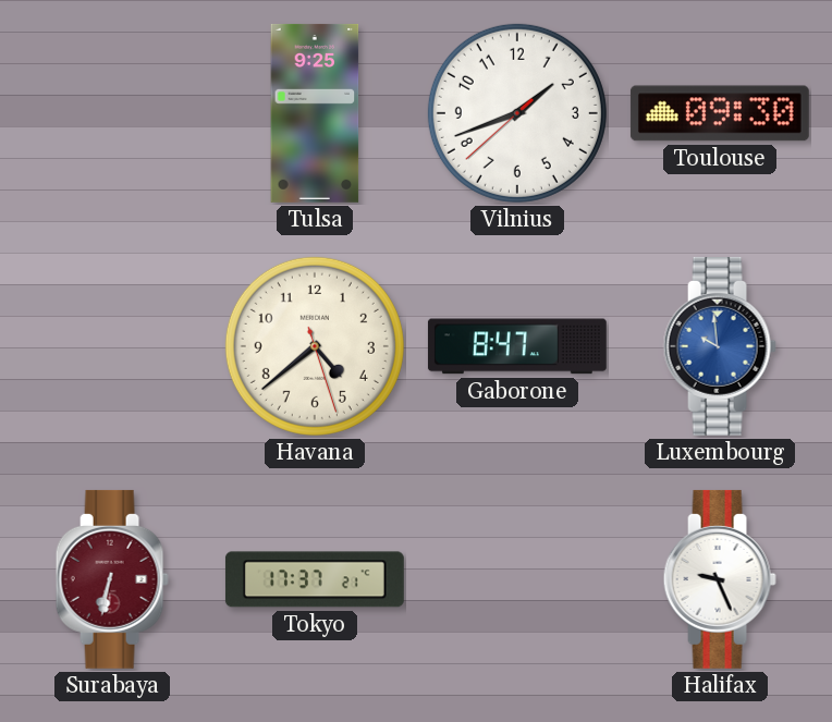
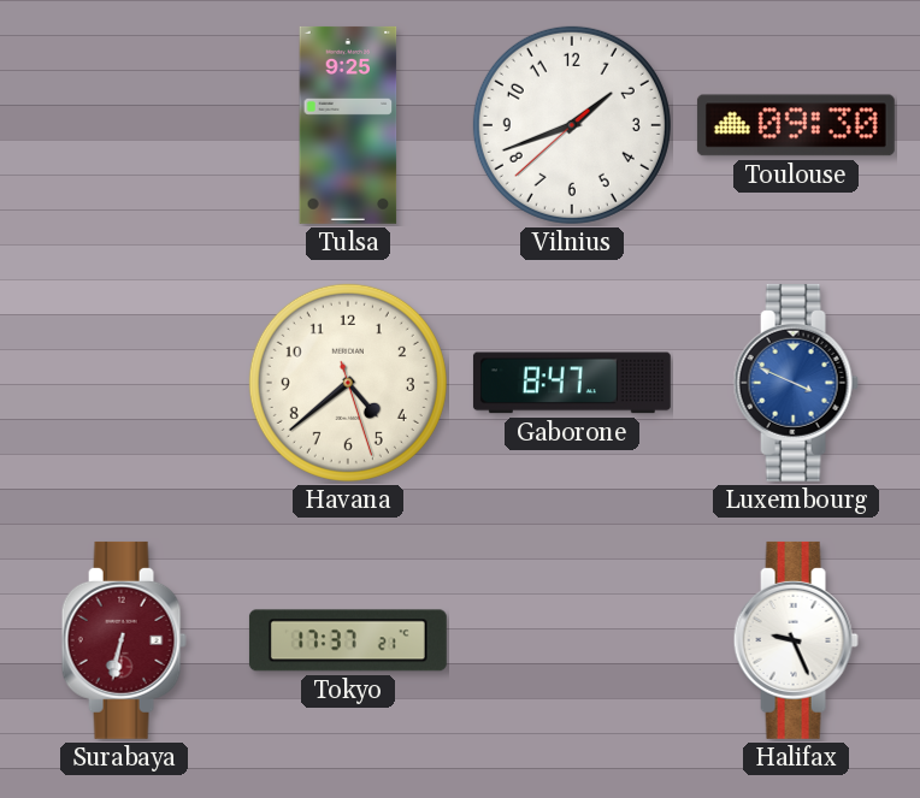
Luxembourg: 9:59 -> 3:49
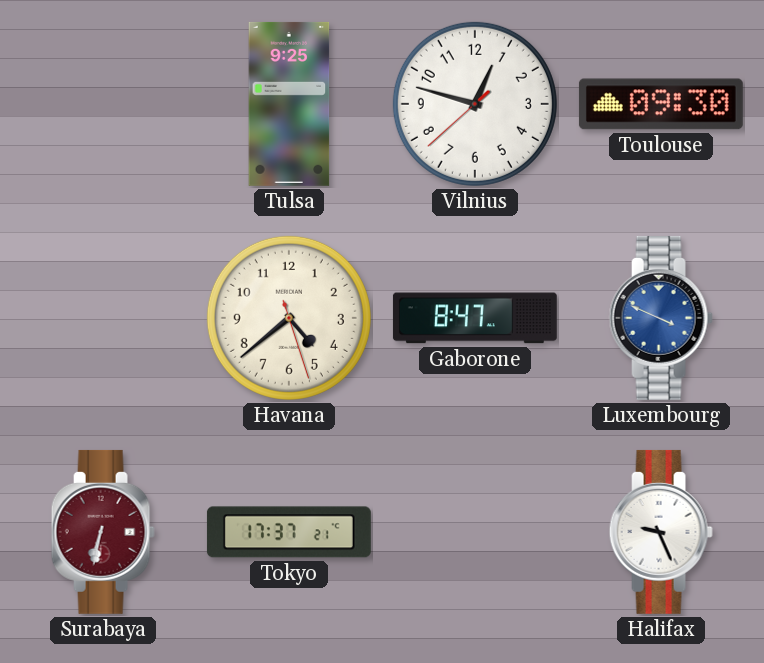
Vilnius: 1:41 -> 12:47
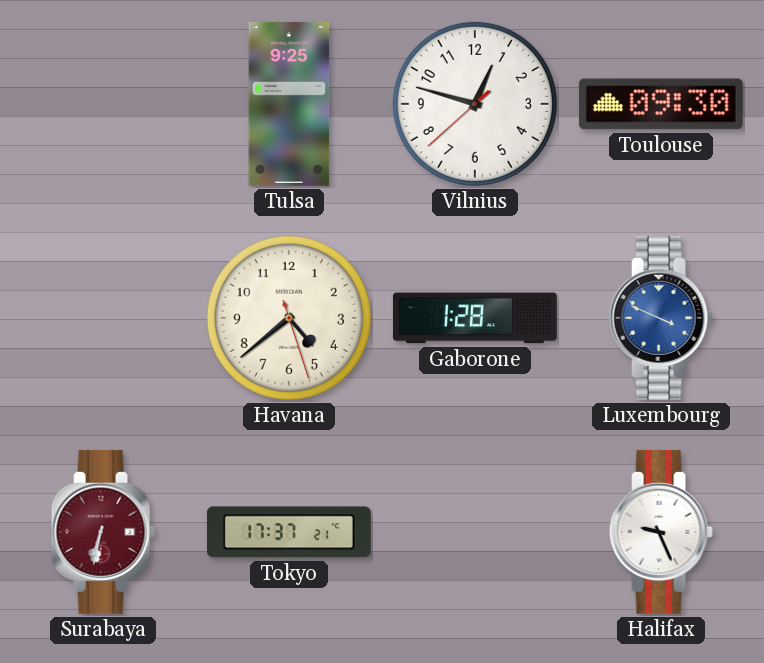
Gaborone: 8:47 -> 1:28
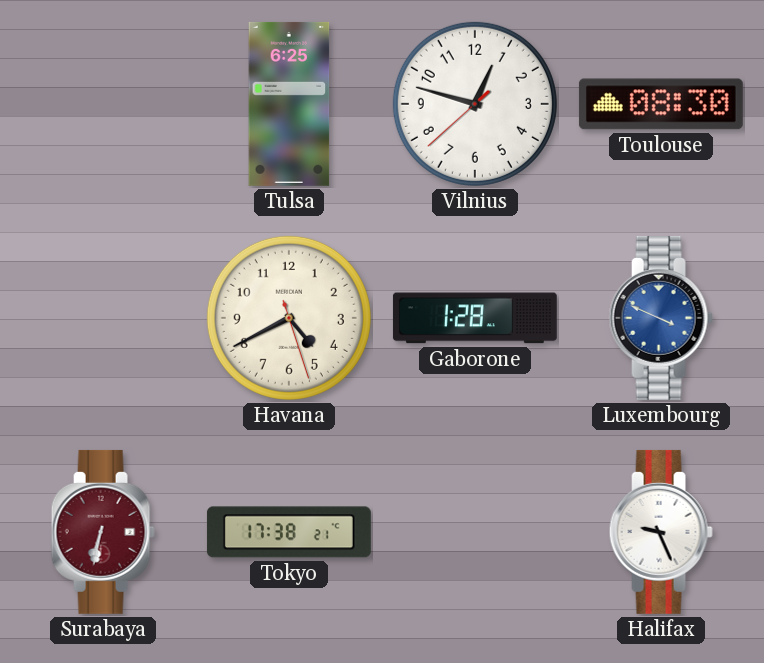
Tulsa: 9:25 -> 6:25
Toulouse: 09:30 -> 08:30
Havana: 4:38 -> 4:40
Tokyo: 17:37 -> 17:38
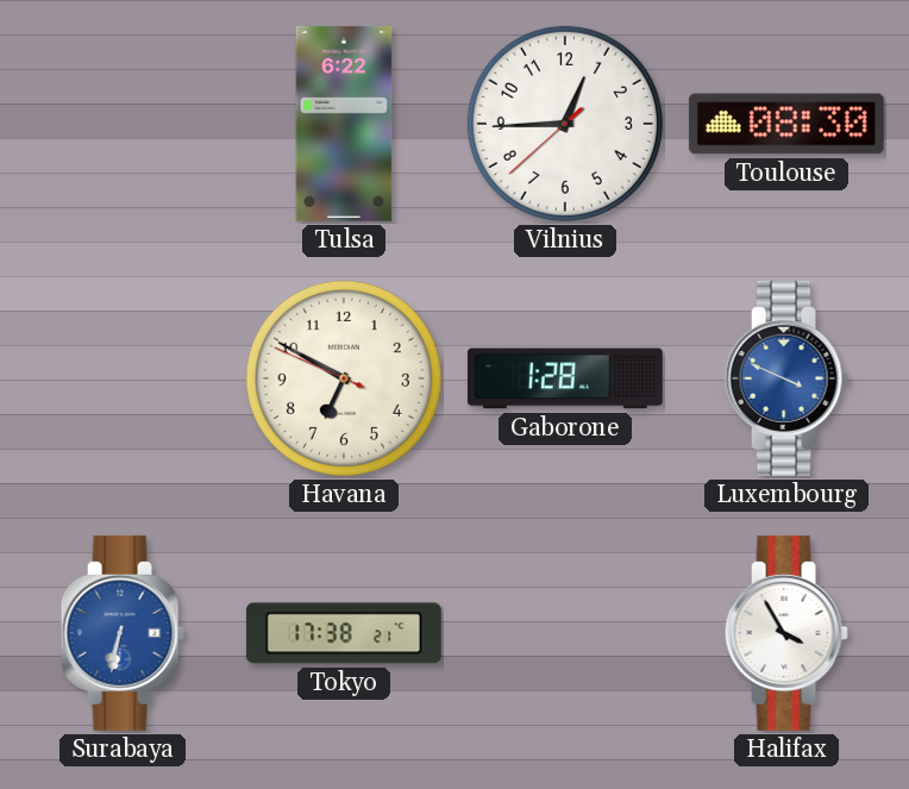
Tulsa: 6:25 -> 6:22
Vilnius: 12:47 -> 12:44
Havana: 4:40 -> 6:49
Surabaya dial: burgundy -> blue
Halifax: 9:26 -> 3:55
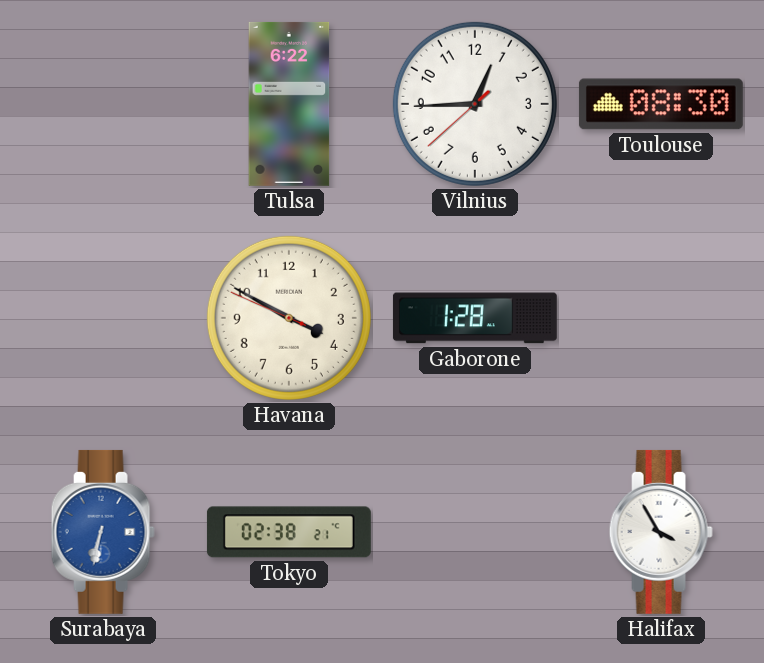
Havana: 6:49 -> 3:49
Luxembourg: 3:49 -> none
Tokyo: 17:38 -> 02:38
